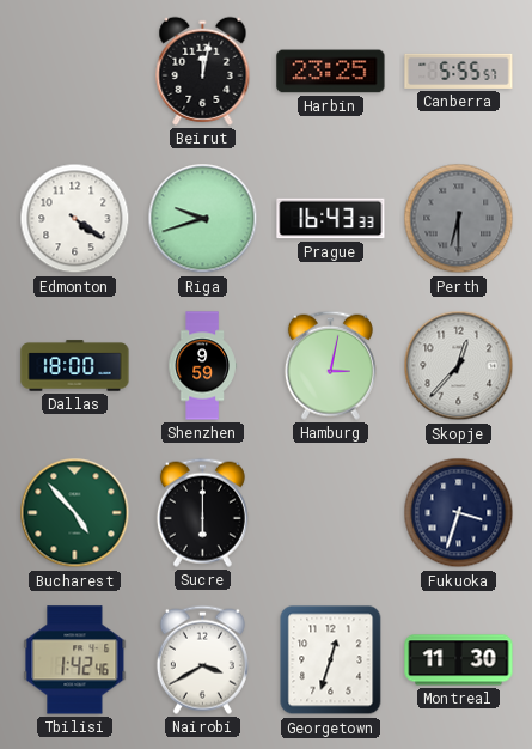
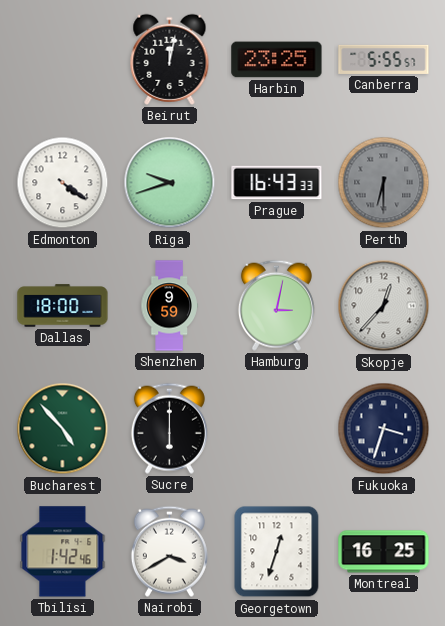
Montreal: 11:30 -> 16:25
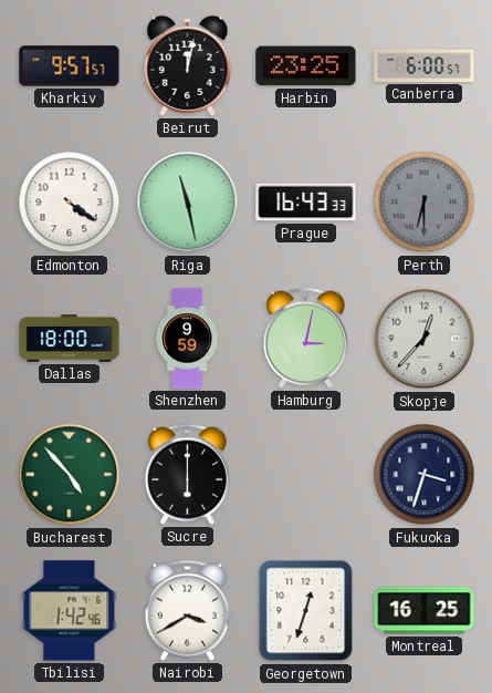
Kharkiv: none -> 9:57
Canberra: 5:55 -> 6:00
Riga: 9:42 -> 11:28
